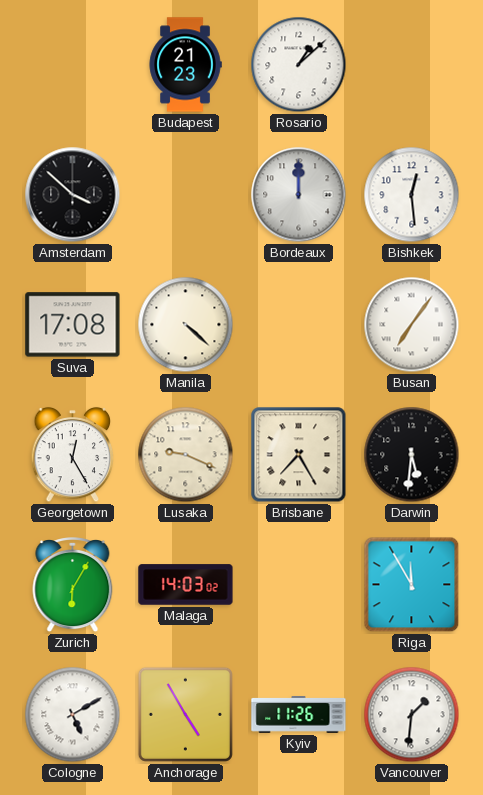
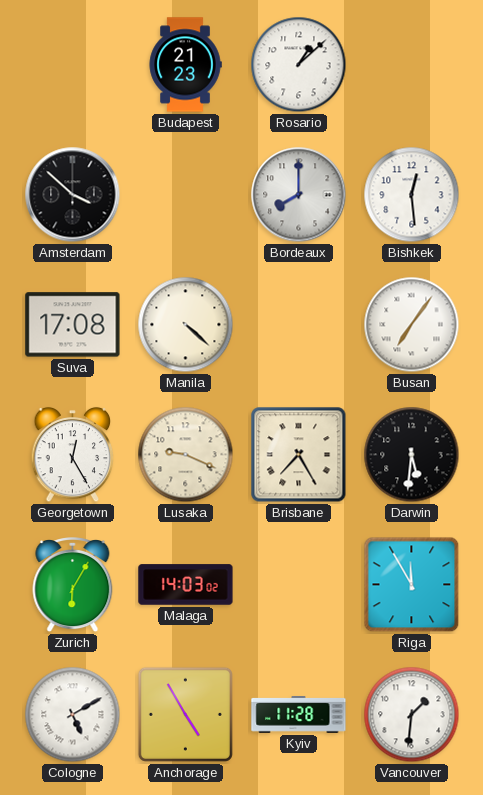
Bordeaux: 12:00 -> 8:00
Kyiv: 11:26 -> 11:28
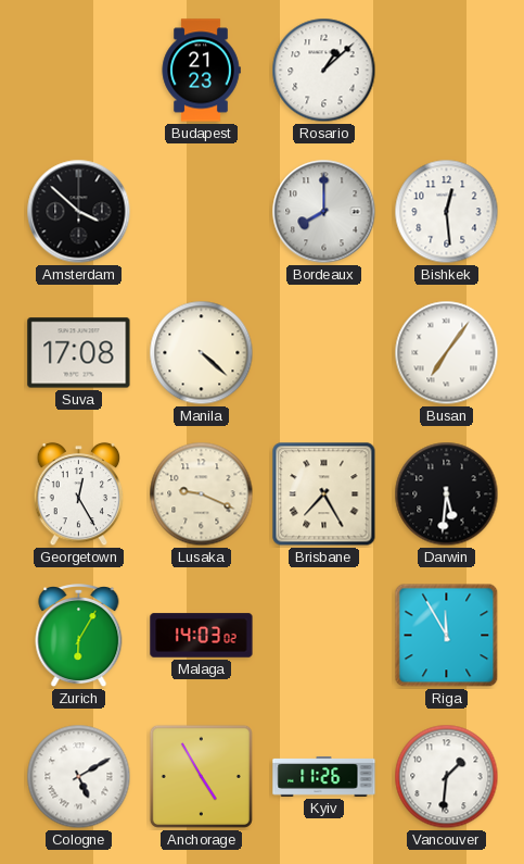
Kyiv: 11:28 -> 11:26
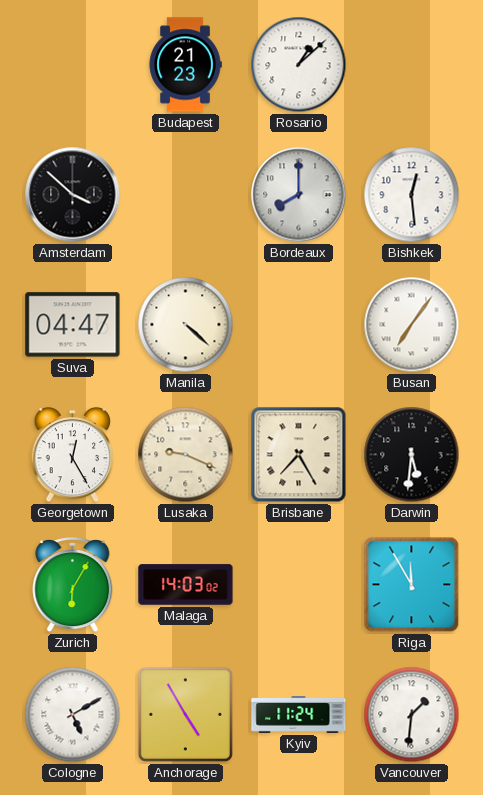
Suva: 17:08 -> 04:47
Kyiv: 11:26 -> 11:24
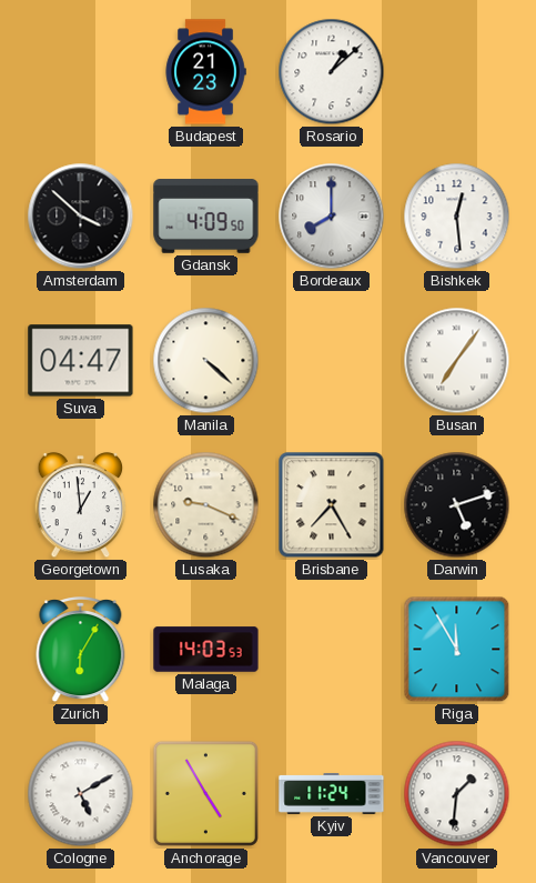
Gdansk: none -> 4:09
Georgetown: 12:25 -> 12:59
Darwin: 5:31 -> 5:12
Malaga: 14:03:02 -> 14:03:53
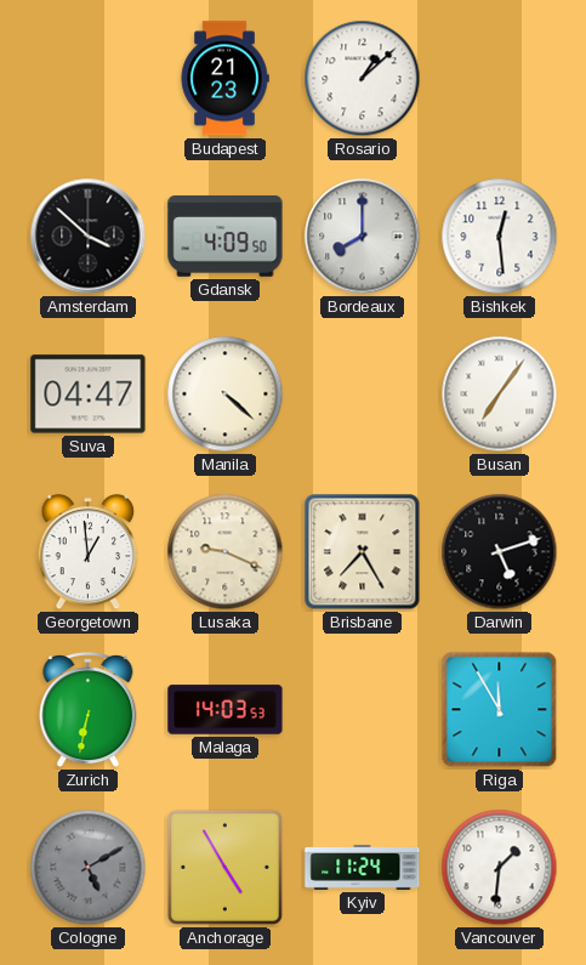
Zurich: 6:05 -> 6:32
Cologne dial: white -> grey
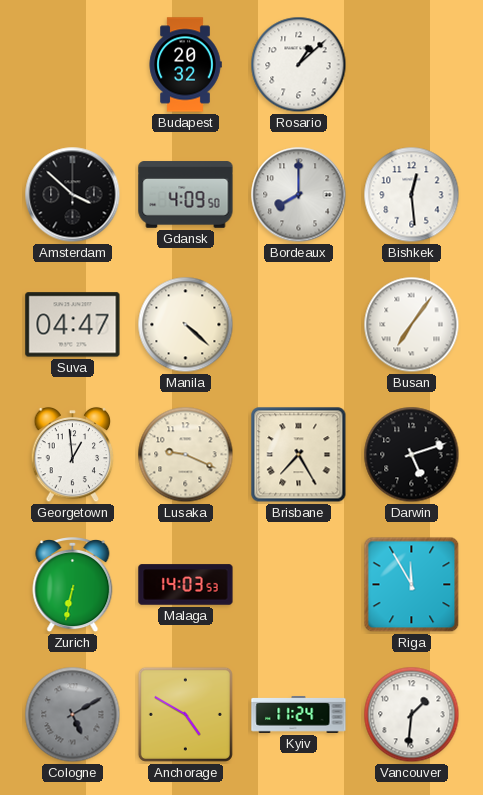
Budapest: 21:23 -> 20:32
Anchorage: 4:55 -> 4:50
